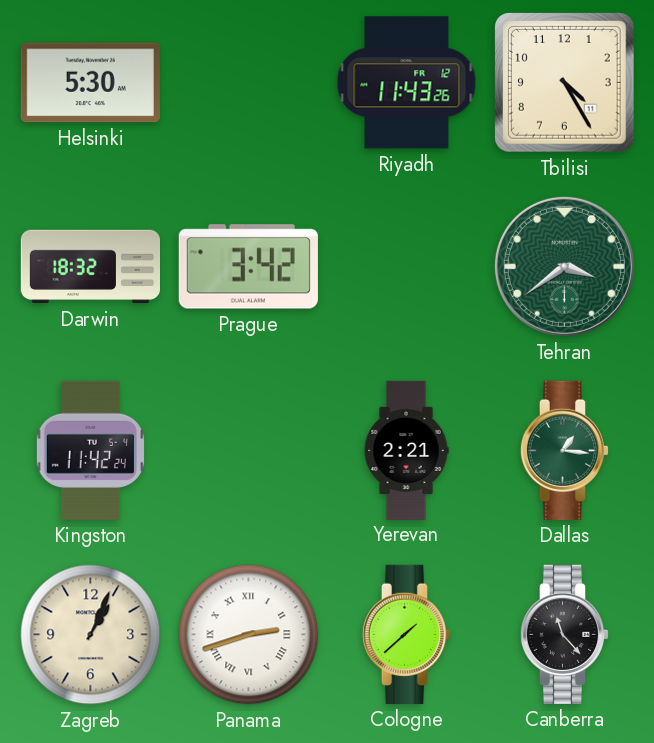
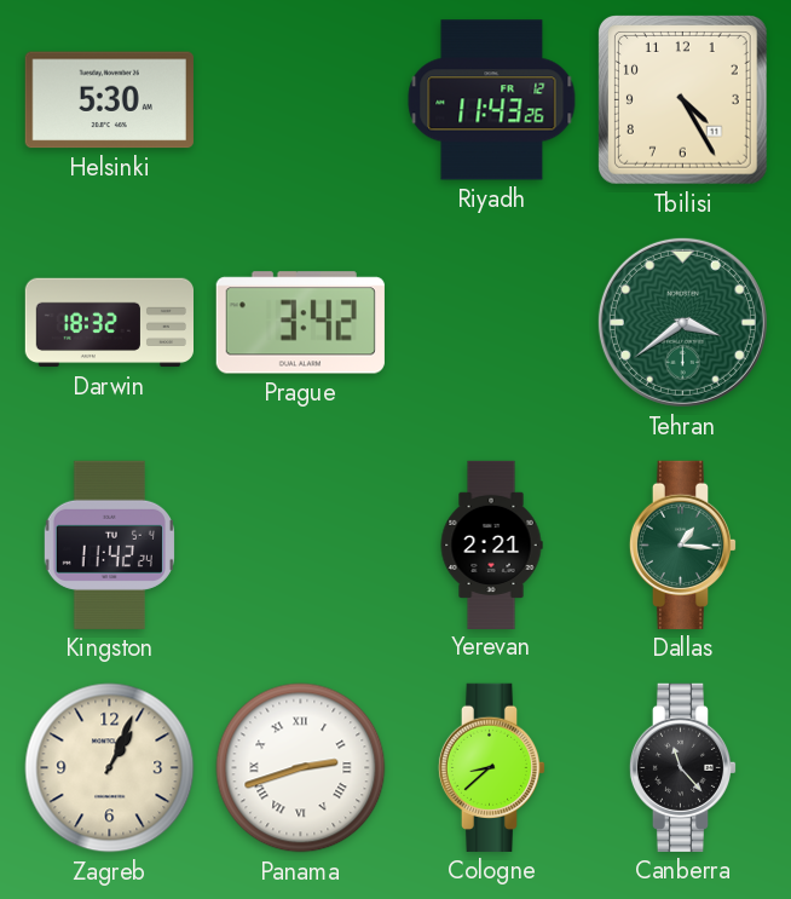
Cologne: 1:38 -> 8:38
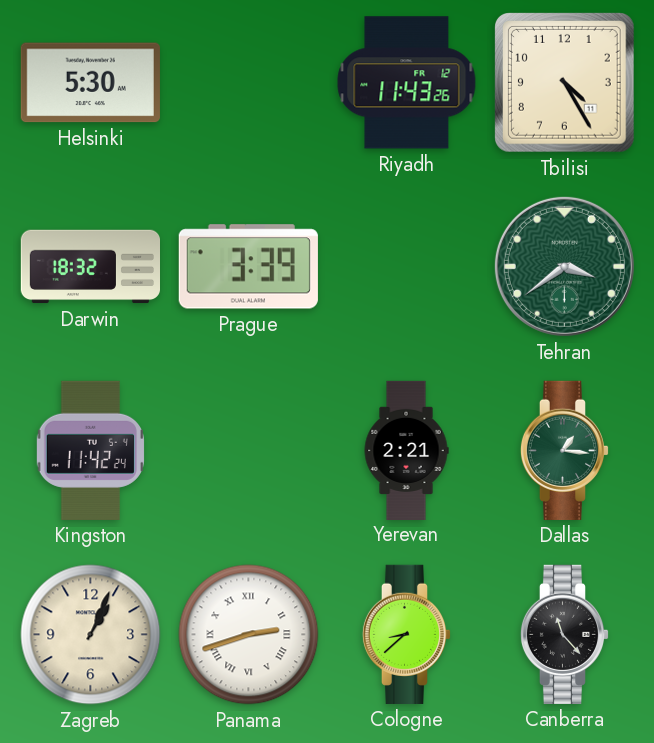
Prague: 3:42 -> 3:39
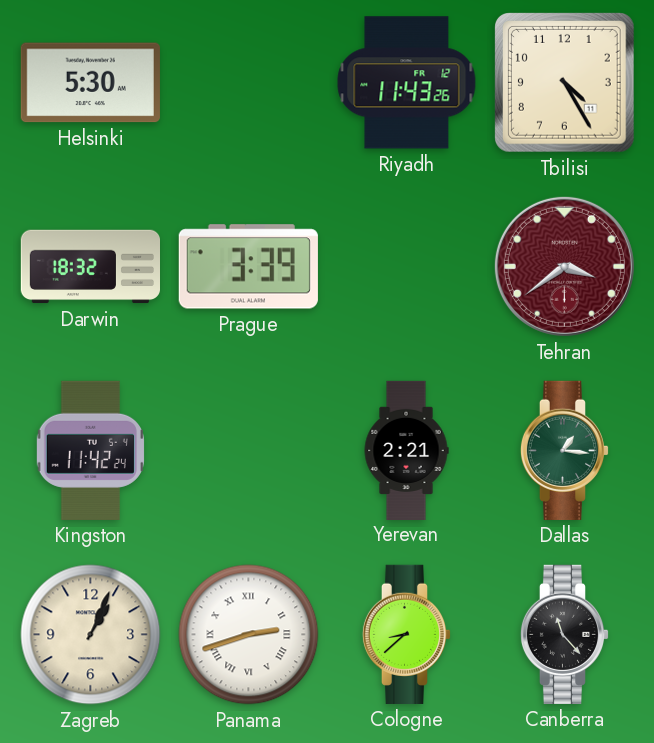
Tehran dial: green -> burgundy
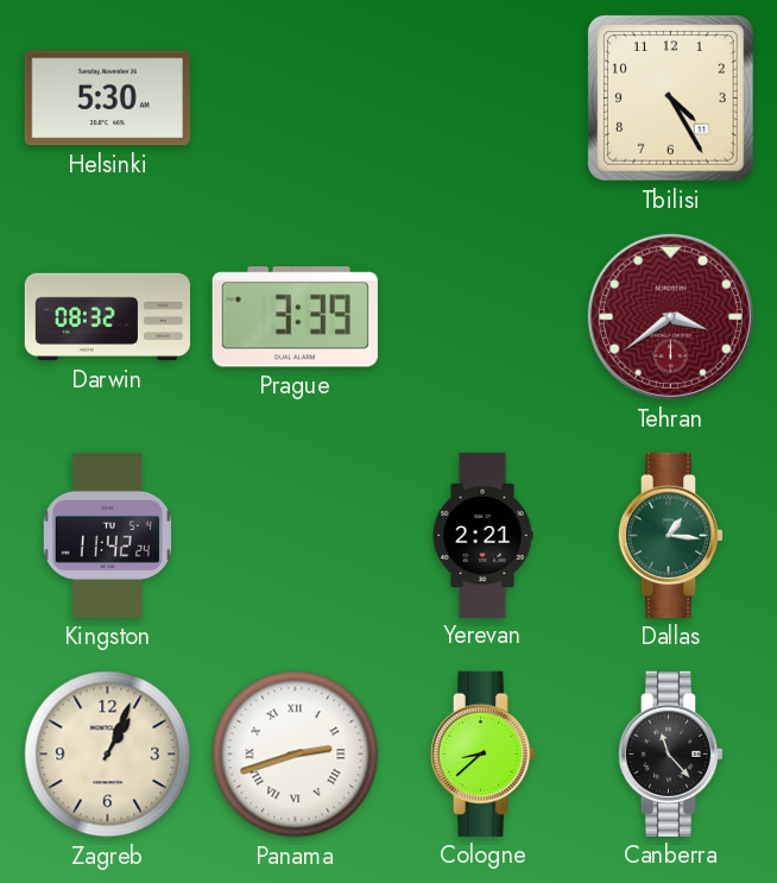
Riyadh: 11:43 -> none
Darwin: 18:32 -> 08:32
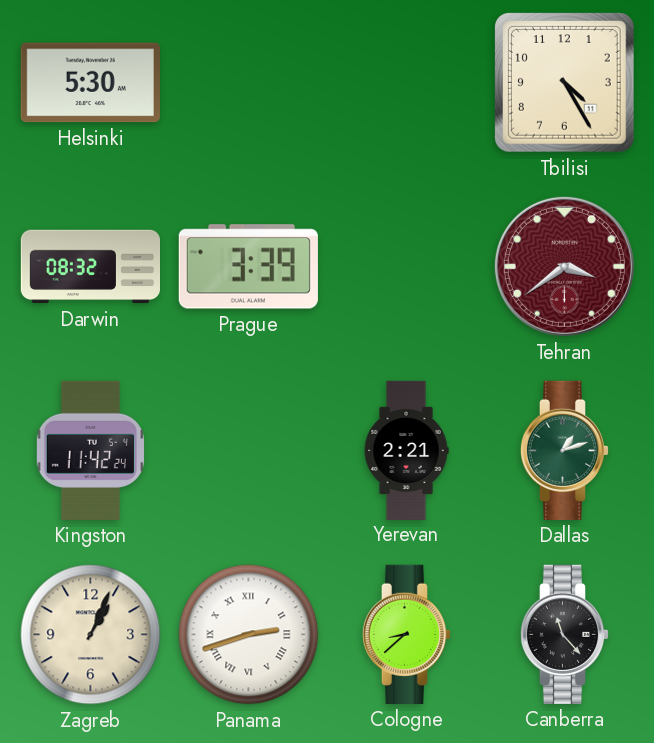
Dallas: 1:16 -> 1:12
